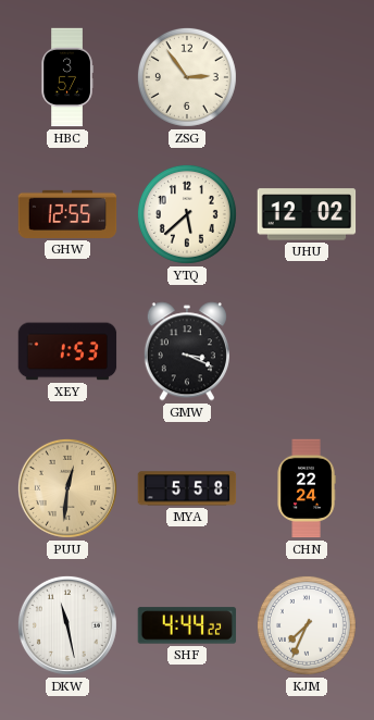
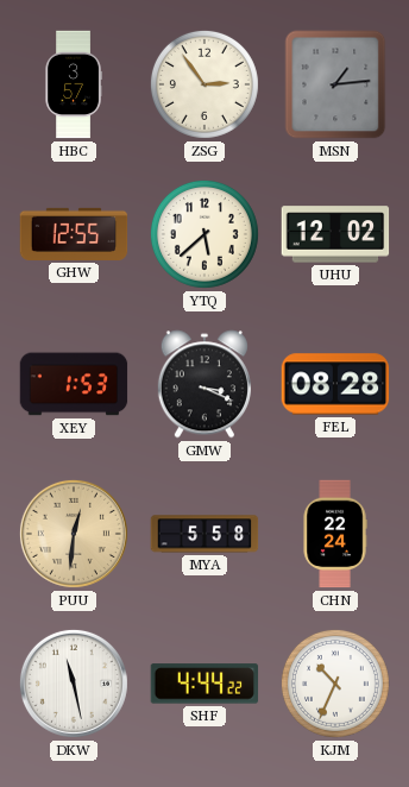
MSN: none -> 1:14
FEL: none -> 08:28
KJM: 7:34 -> 10:34
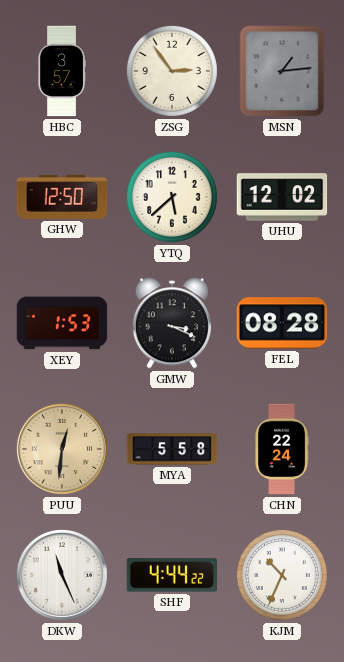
GHW: 12:55 -> 12:50
DKW: 11:28 -> 11:26
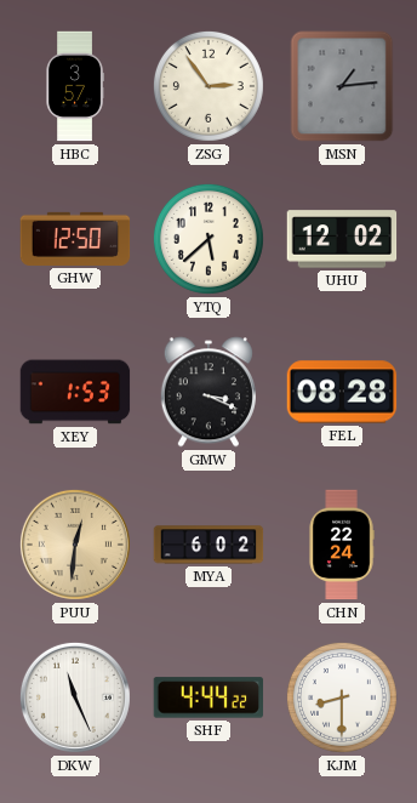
MYA: 5:58 -> 6:02
KJM: 10:34 -> 8:30
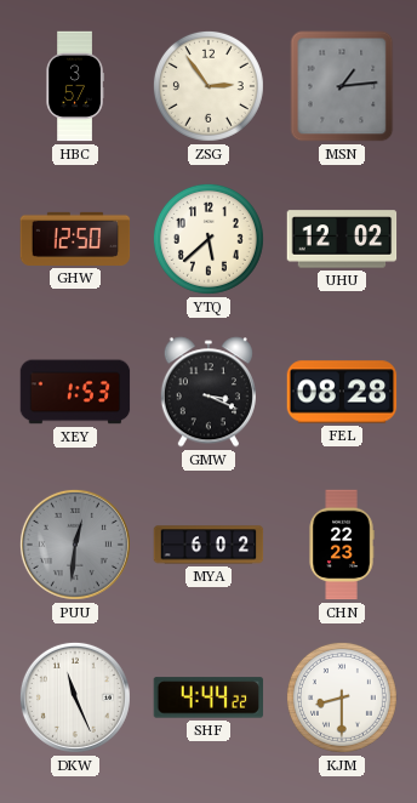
PUU dial: champagne -> grey
CHN: 22:24 -> 22:23
